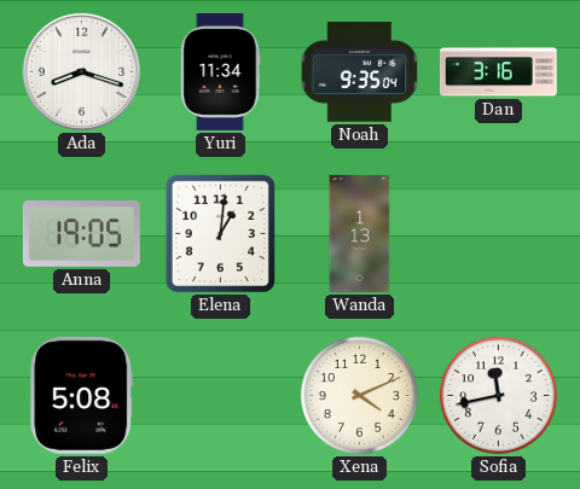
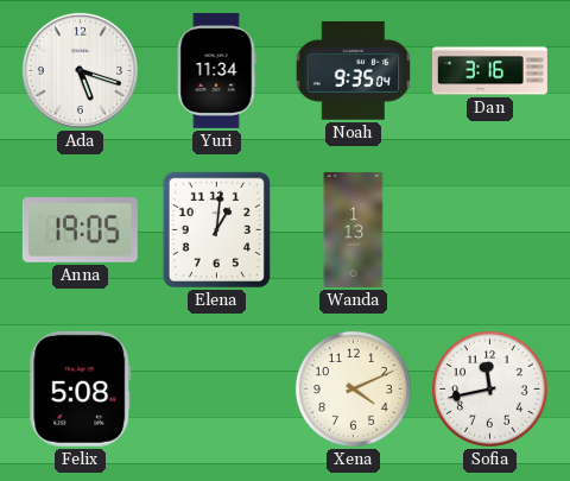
Ada: 8:18 -> 5:18
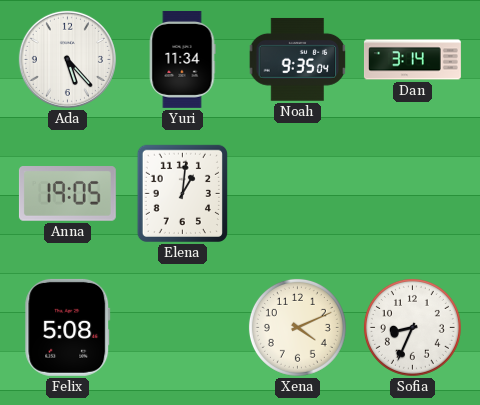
Ada: 5:18 -> 5:23
Dan: 3:16 -> 3:14
Wanda: 1:13 -> none
Sofia: 11:43 -> 8:34
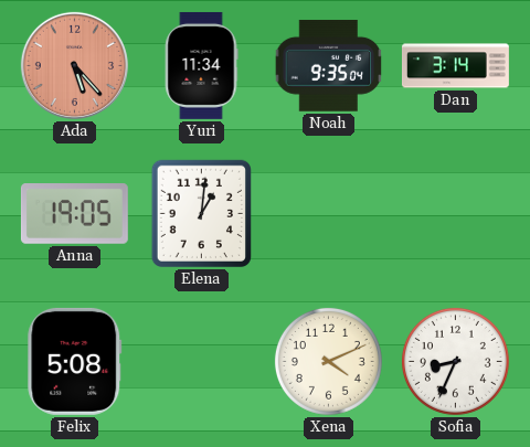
Ada dial: white -> salmon
